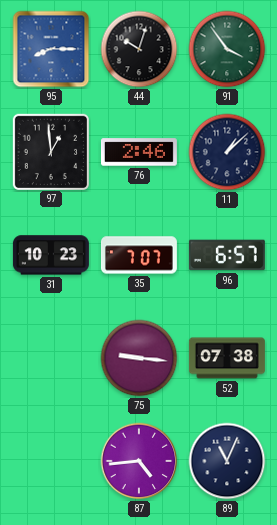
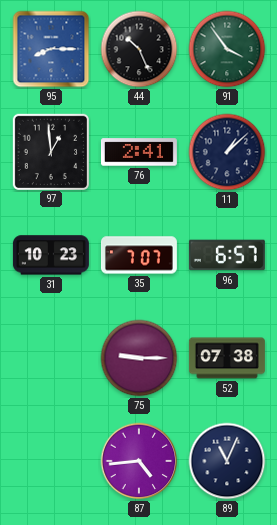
44: 10:03 -> 10:26
76: 2:46 -> 2:41
75: 9:16 -> 9:15
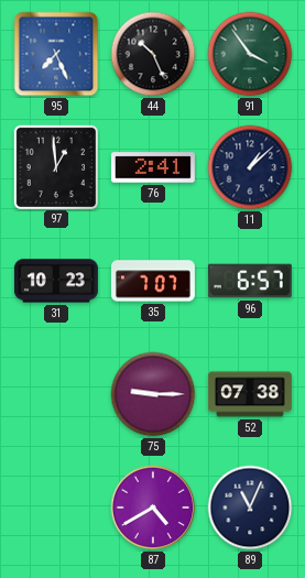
95: 8:15 -> 7:26
87: 4:44 -> 4:40
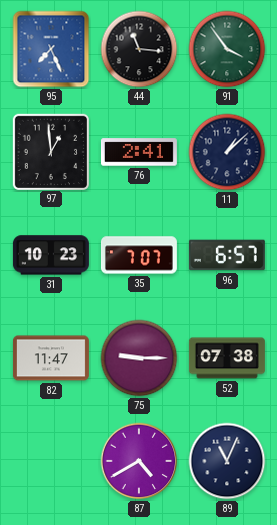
44: 10:26 -> 11:16
82: none -> 11:47
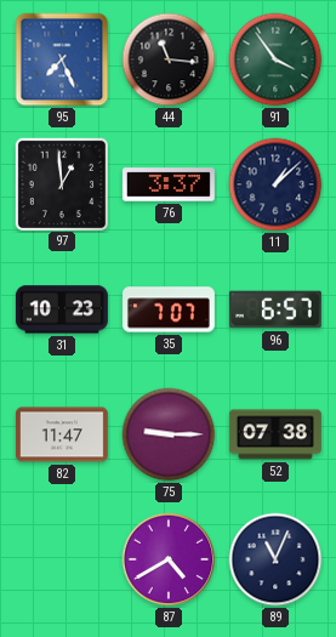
76: 2:41 -> 3:37
